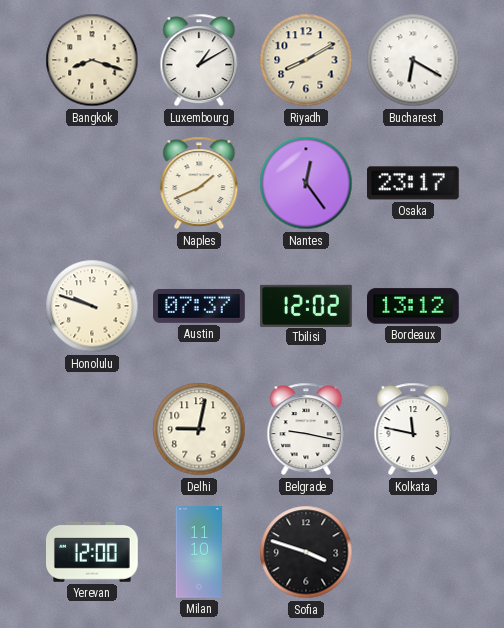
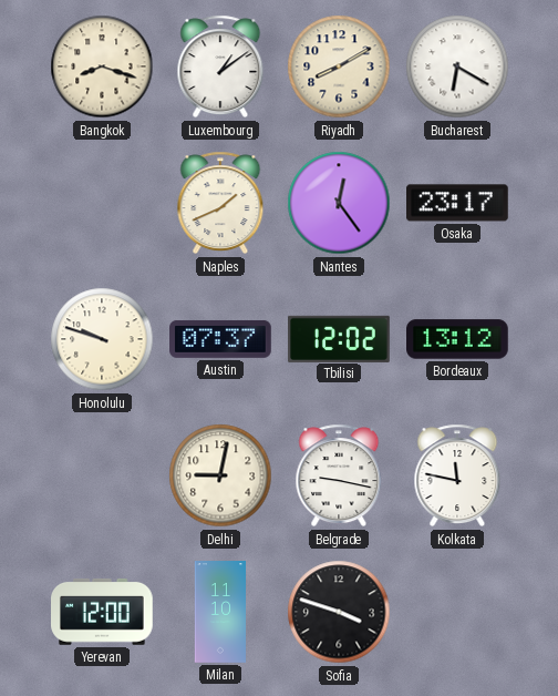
Luxembourg: 1:10 -> 1:09
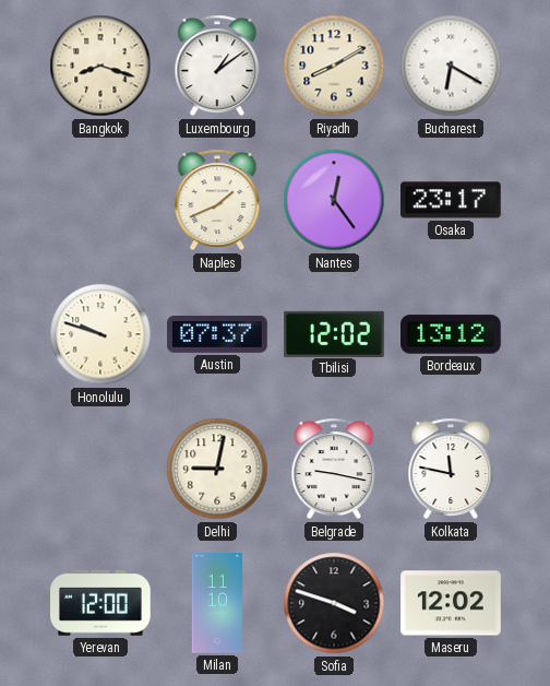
Maseru: none -> 12:02
